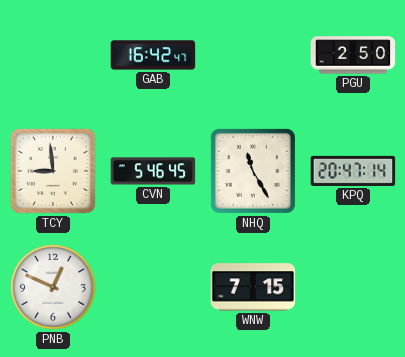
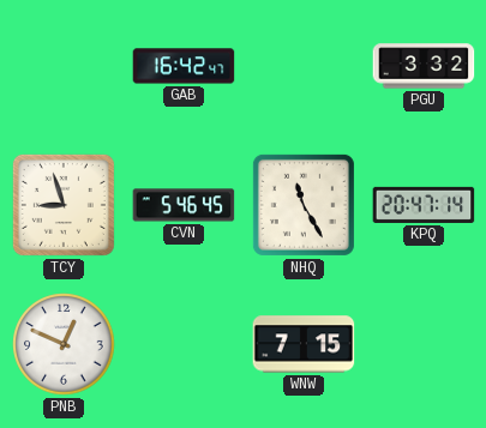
PGU: 2:50 -> 3:32
TCY: 8:59 -> 8:57
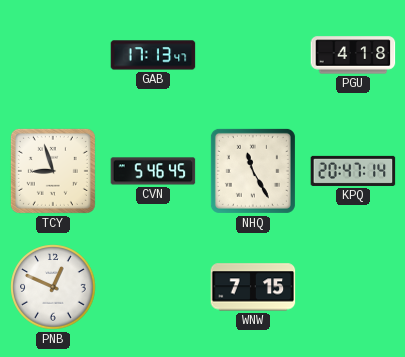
GAB: 16:42 -> 17:13
PGU: 3:32 -> 4:18
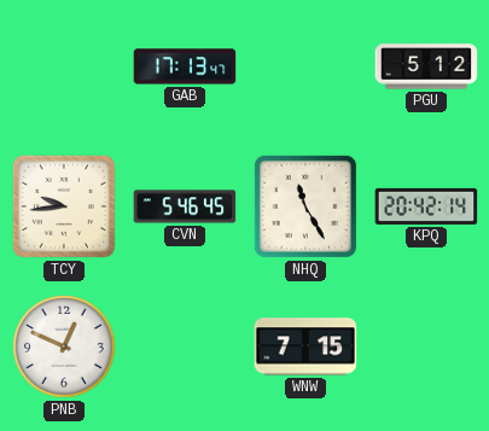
PGU: 4:18 -> 5:12
TCY: 8:57 -> 9:44
KPQ: 20:47 -> 20:42
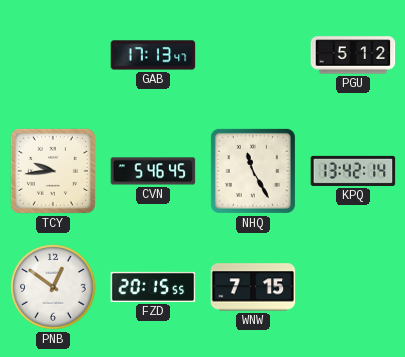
KPQ: 20:42 -> 13:42
PNB: 12:49 -> 12:51
FZD: none -> 20:15
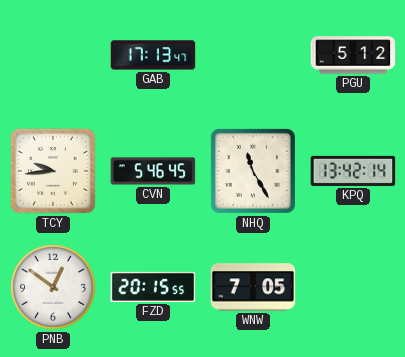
WNW: 7:15 -> 7:05
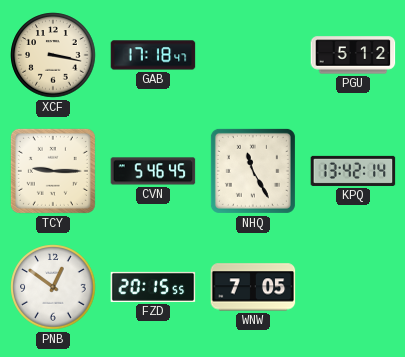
XCF: none -> 3:17
GAB: 17:13 -> 17:18
TCY: 9:44 -> 9:15
